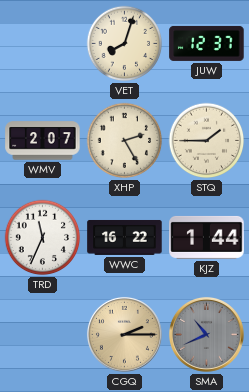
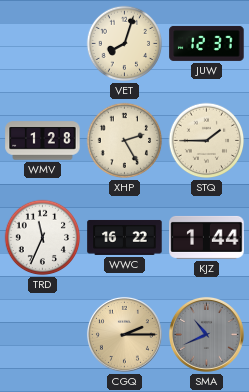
WMV: 2:07 -> 1:28
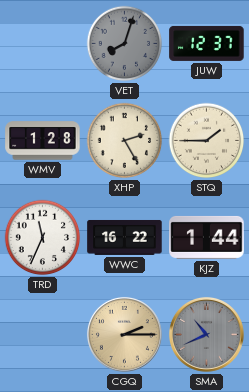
VET dial: cream -> grey
